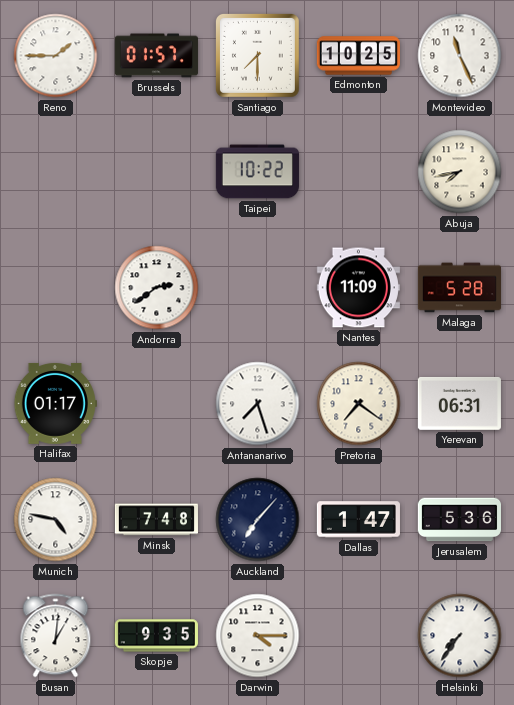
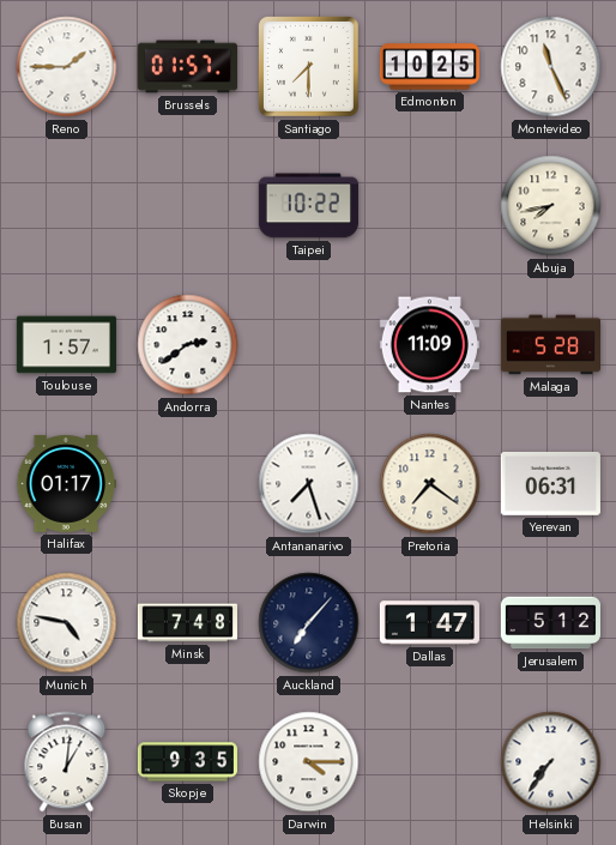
Toulouse: none -> 1:57
Jerusalem: 5:36 -> 5:12
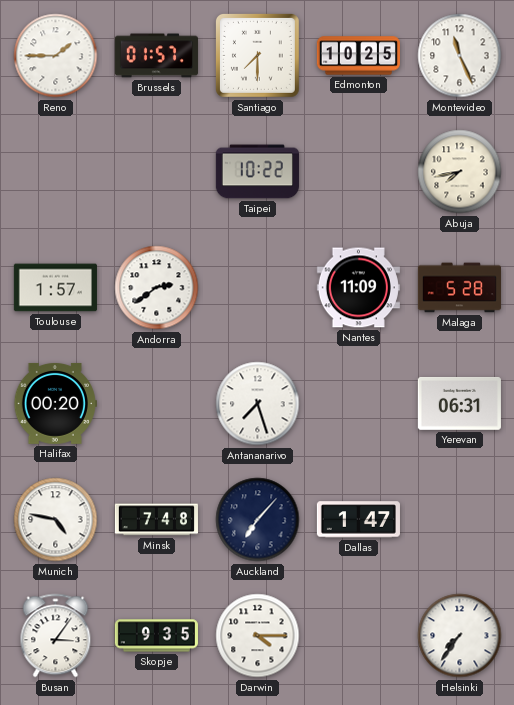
Halifax: 01:17 -> 00:20
Pretoria: 7:21 -> none
Jerusalem: 5:12 -> none
Busan: 1:01 -> 3:06
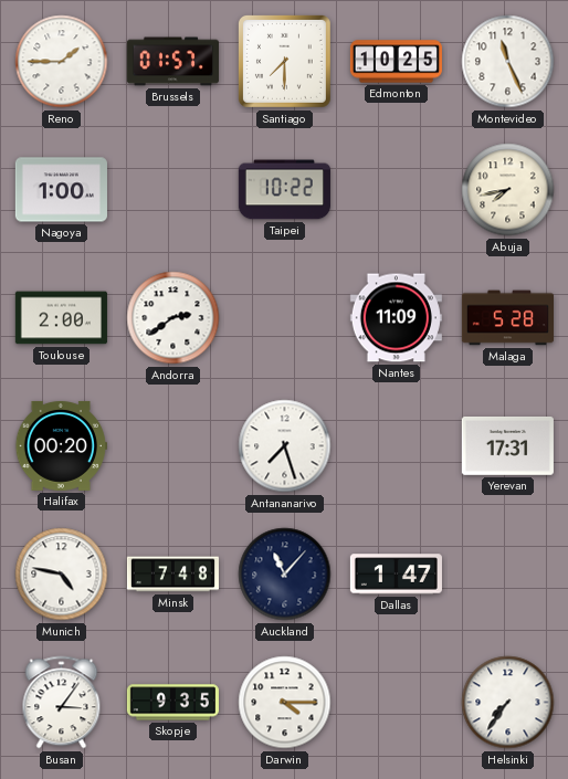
Nagoya: none -> 1:00
Toulouse: 1:57 -> 2:00
Yerevan: 06:31 -> 17:31
Auckland: 7:07 -> 11:07
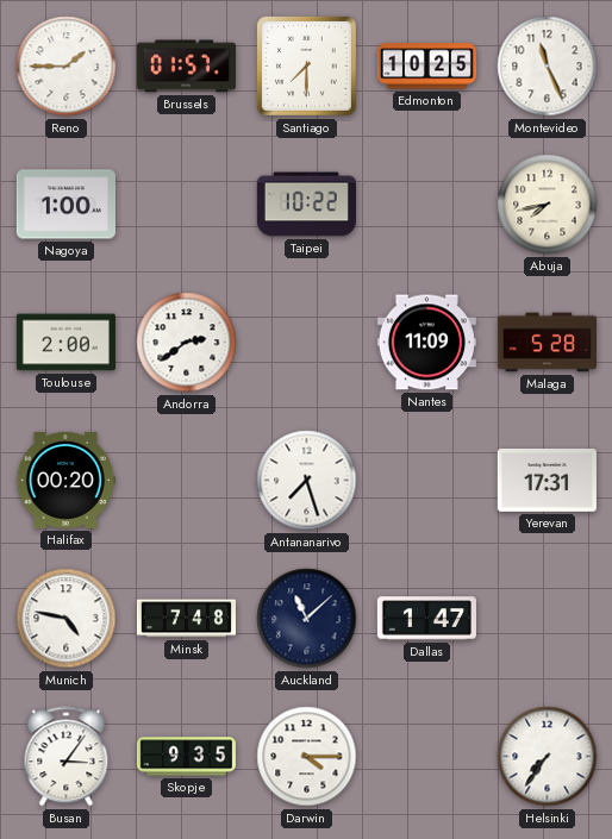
Auckland: 11:07 -> 11:08
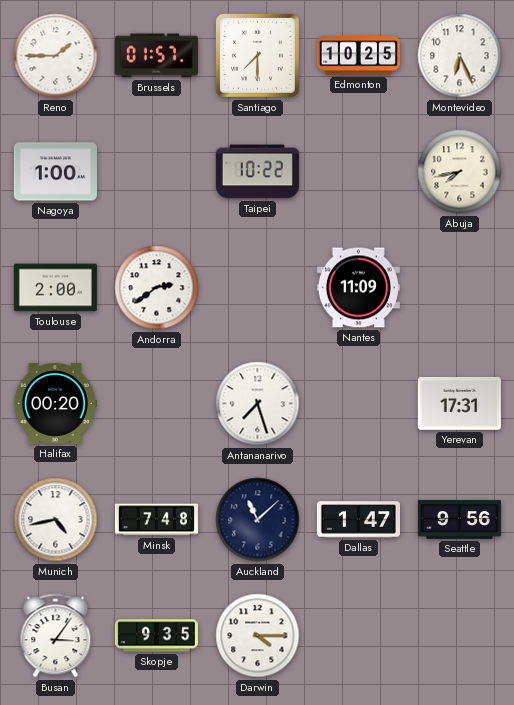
Montevideo: 11:26 -> 6:26
Malaga: 5:28 -> none
Munich: 4:47 -> 4:43
Seattle: none -> 9:56
Helsinki: 7:36 -> none
